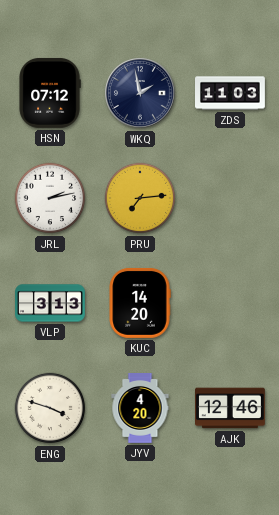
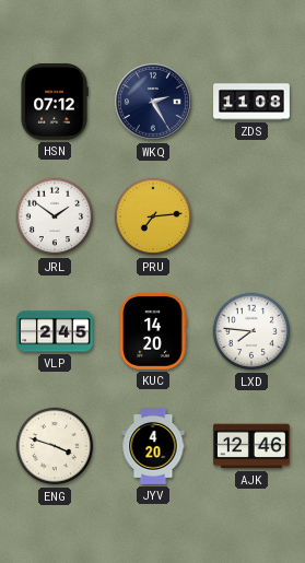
WKQ: 1:58 -> 2:25
ZDS: 11:03 -> 11:08
JRL: 2:13 -> 1:51
VLP: 3:13 -> 2:45
LXD: none -> 7:46
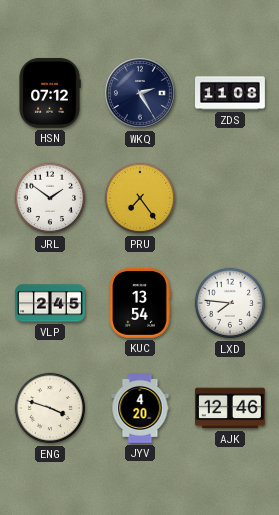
PRU: 7:14 -> 7:24
KUC: 14:20 -> 13:54
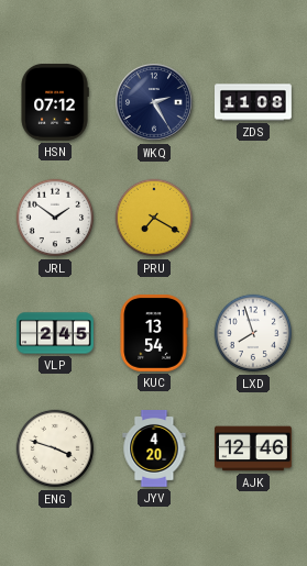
PRU: 7:24 -> 7:20
LXD: 7:46 -> 7:57
